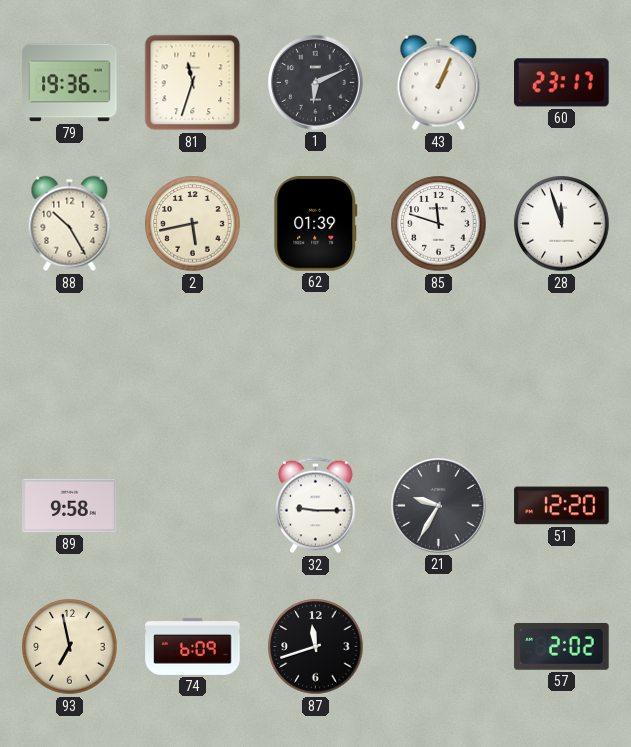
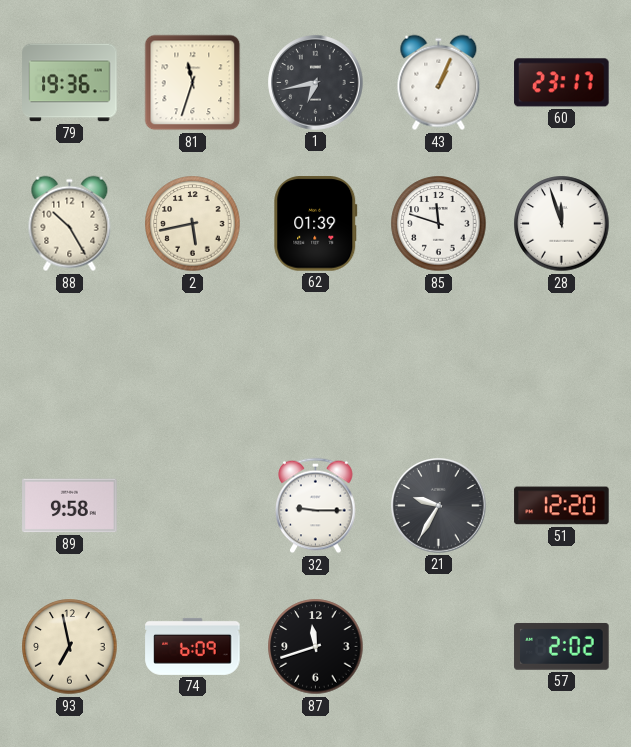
1: 6:11 -> 6:43
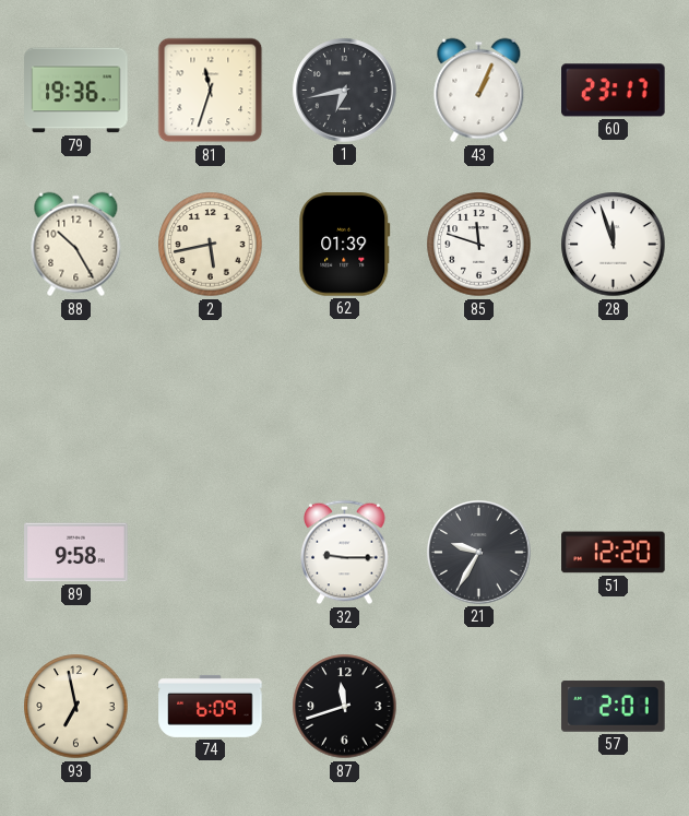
57: 2:02 -> 2:01
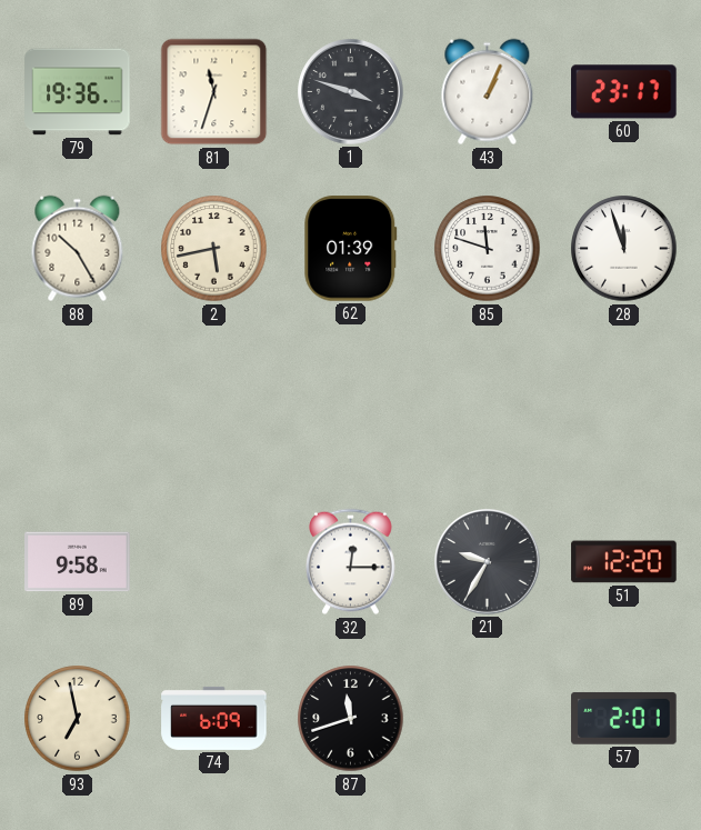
1: 6:43 -> 3:48
32: 9:15 -> 12:15
